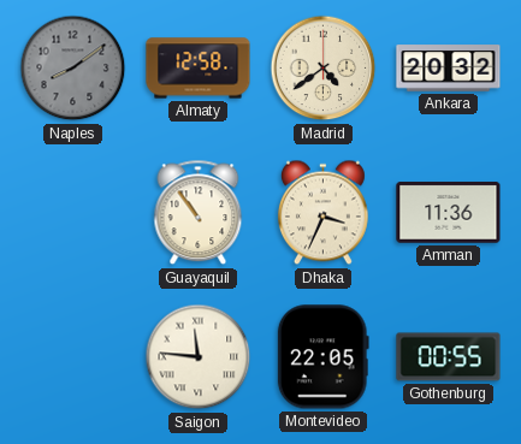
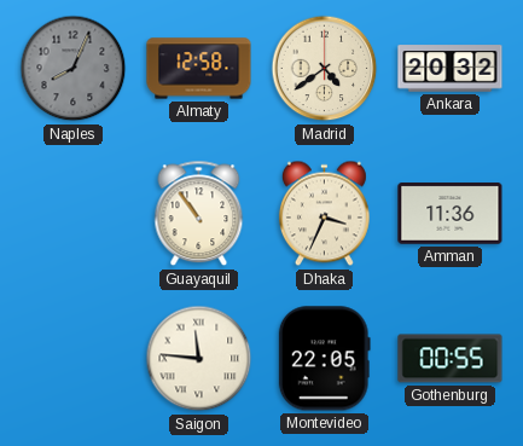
Naples: 8:09 -> 8:04
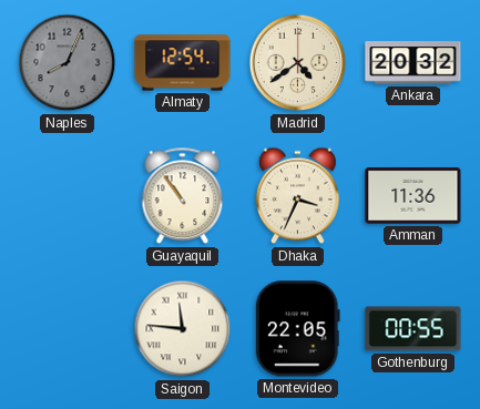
Almaty: 12:58 -> 12:54
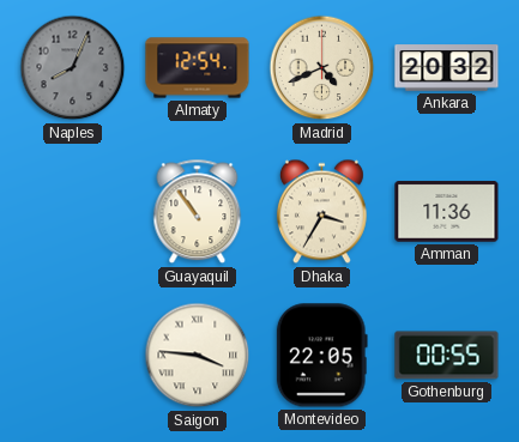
Madrid: 4:39 -> 4:41
Dhaka: 3:34 -> 3:35
Saigon: 11:46 -> 3:46
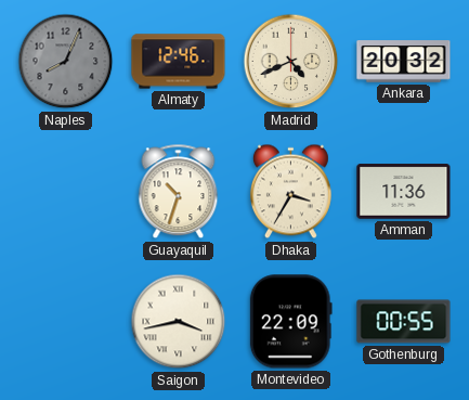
Almaty: 12:54 -> 12:46
Guayaquil: 10:54 -> 10:33
Saigon: 3:46 -> 3:43
Montevideo: 22:05 -> 22:09
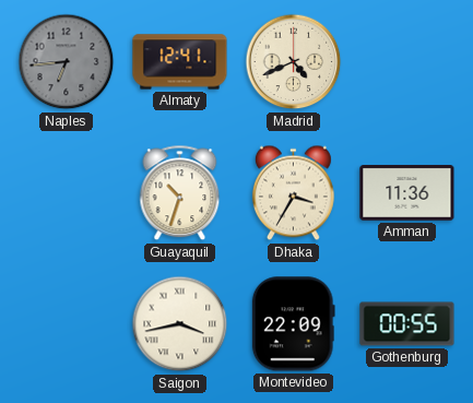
Naples: 8:04 -> 6:44
Almaty: 12:46 -> 12:41
Ankara: 20:32 -> none
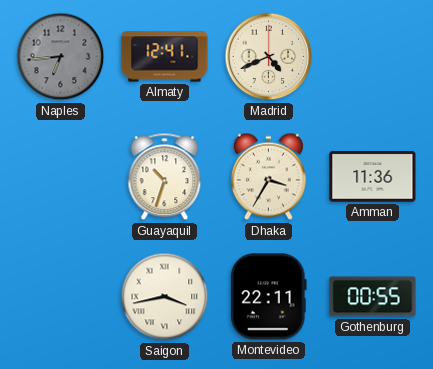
Montevideo: 22:09 -> 22:11
